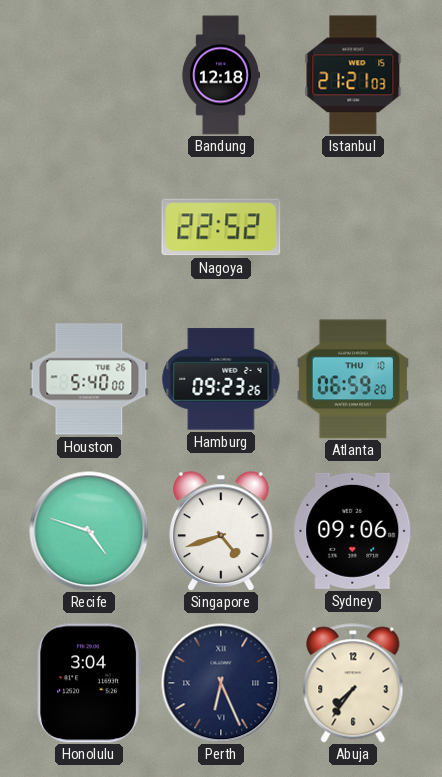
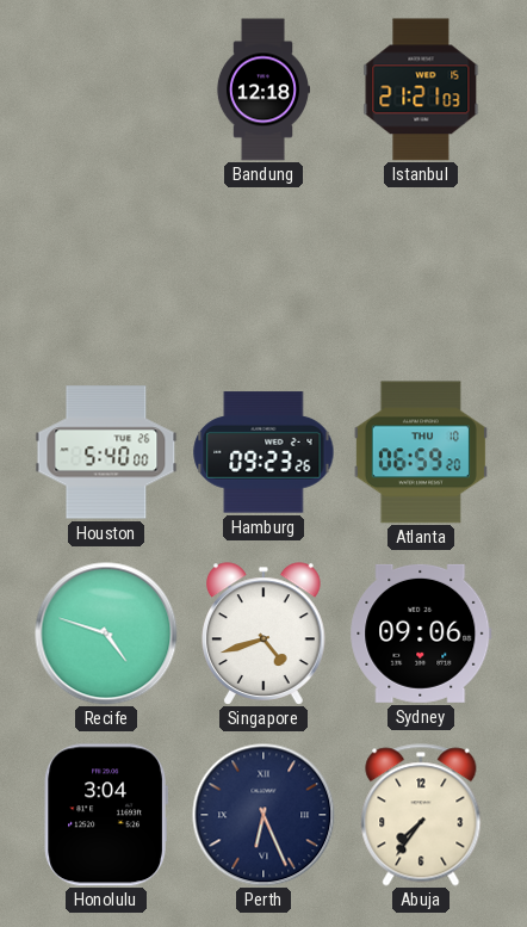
Nagoya: 22:52 -> none
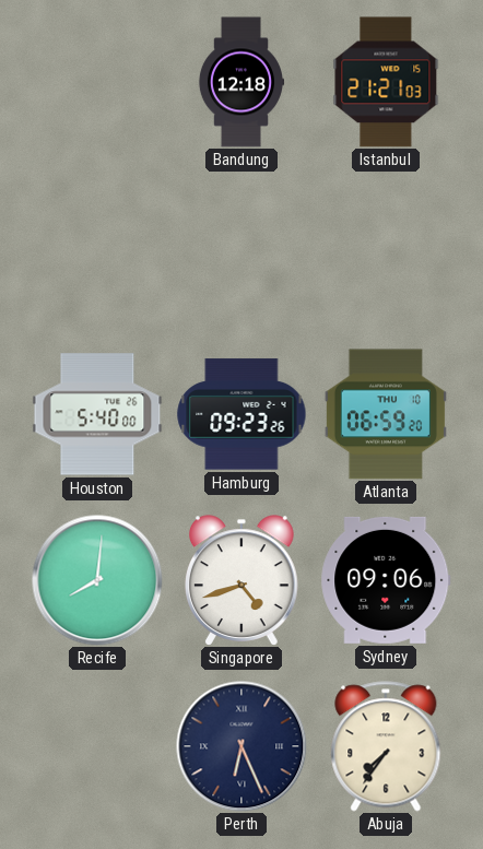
Recife: 4:48 -> 8:01
Honolulu: 3:04 -> none
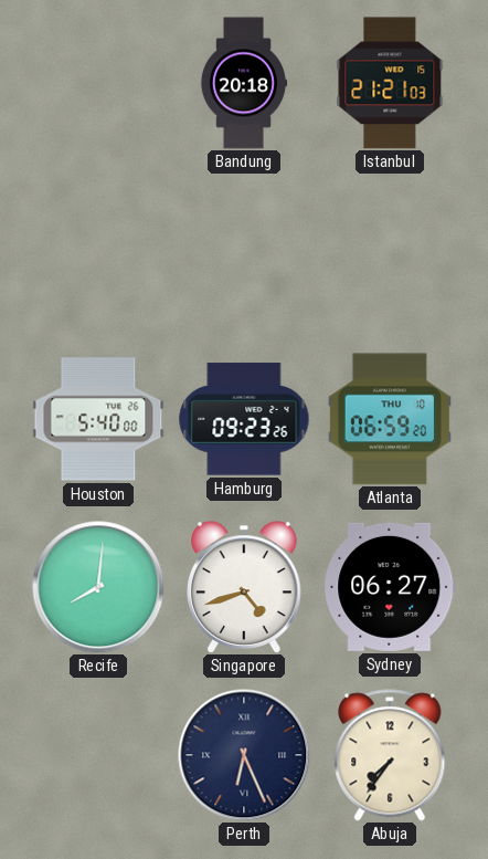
Bandung: 12:18 -> 20:18
Sydney: 09:06 -> 06:27
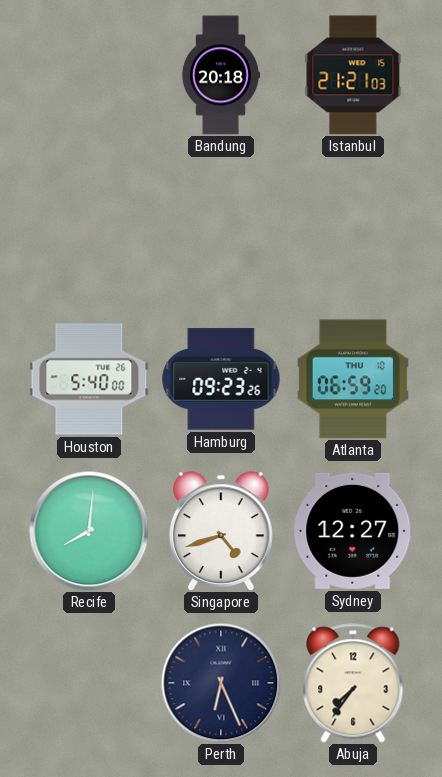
Sydney: 06:27 -> 12:27
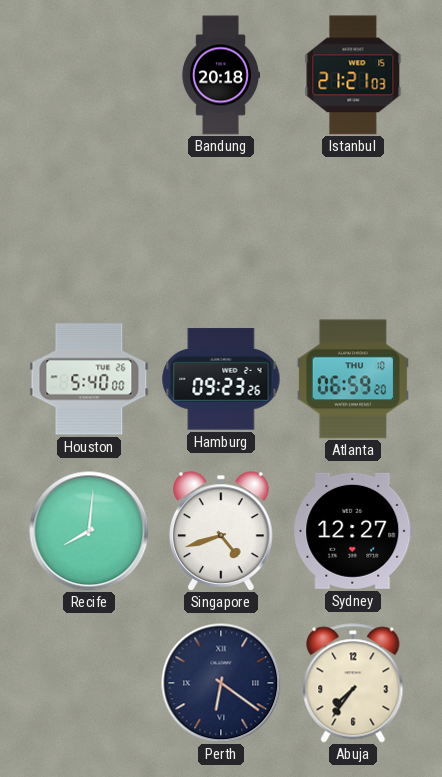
Perth: 6:26 -> 6:21
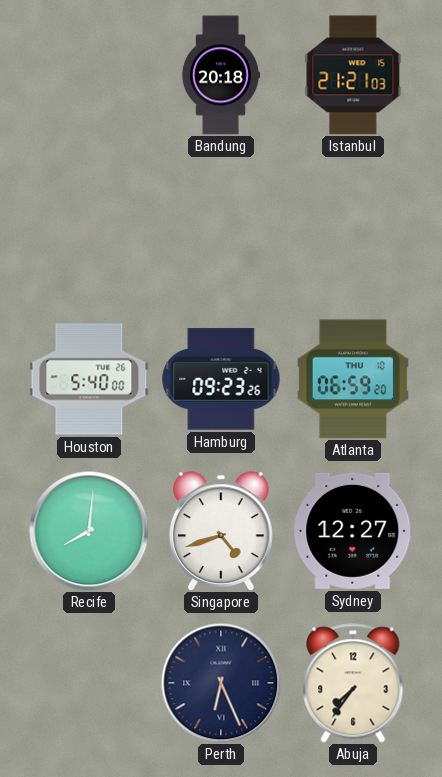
Perth: 6:21 -> 6:26
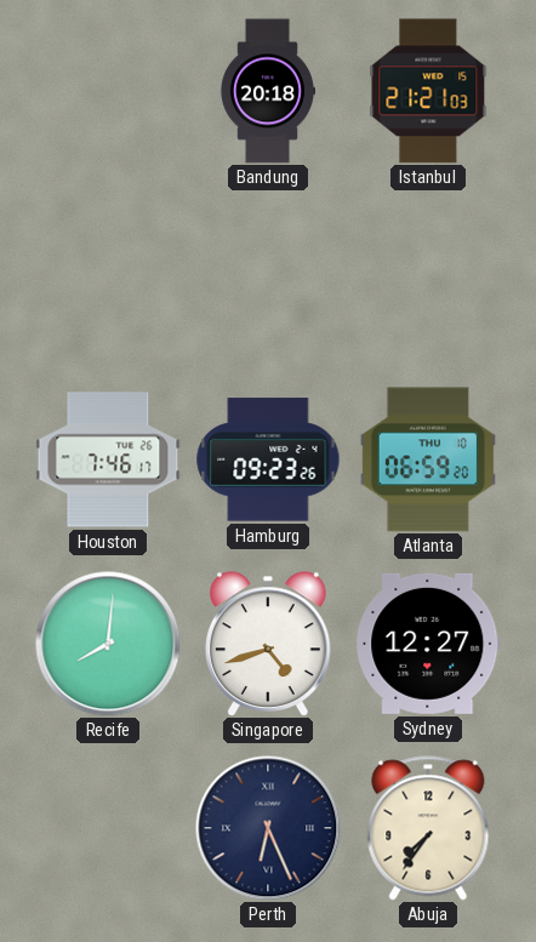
Houston: 5:40 -> 7:46
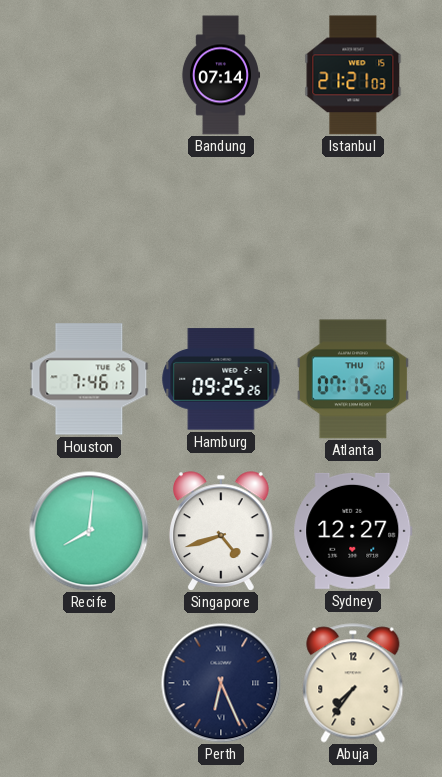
Bandung: 20:18 -> 07:14
Hamburg: 09:23 -> 09:25
Atlanta: 06:59 -> 07:15
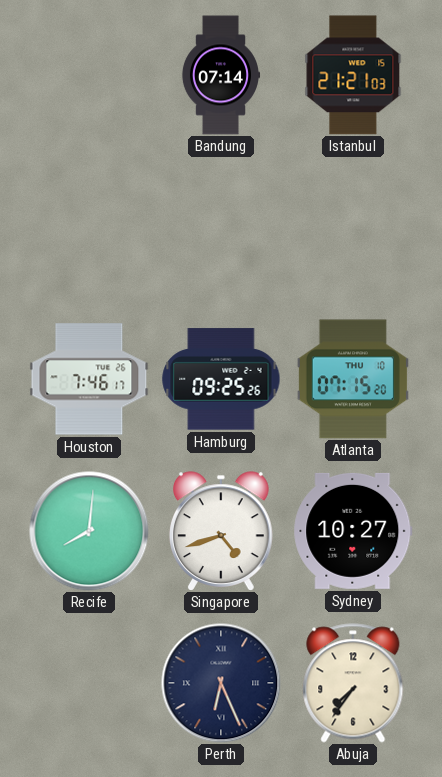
Sydney: 12:27 -> 10:27
